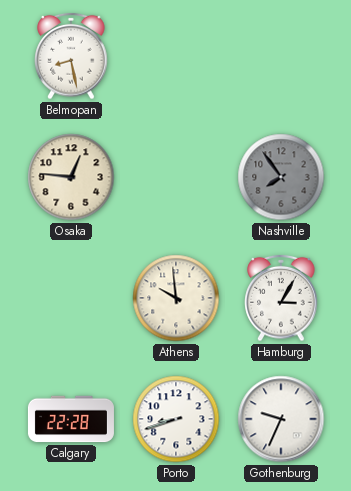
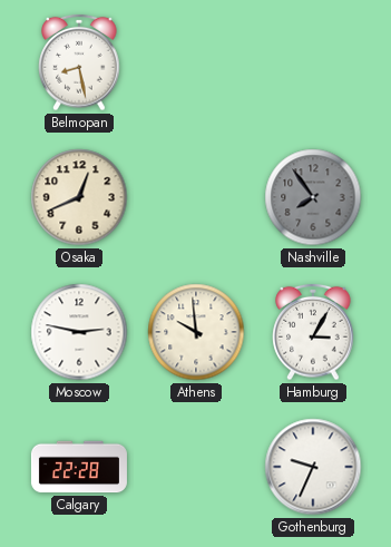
Osaka: 12:46 -> 12:41
Moscow: none -> 2:47
Porto: 8:42 -> none
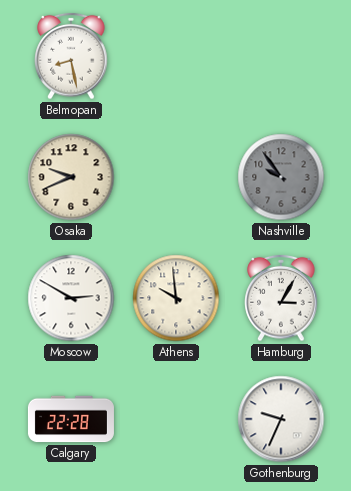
Osaka: 12:41 -> 9:41
Nashville: 7:54 -> 9:54
Moscow: 2:47 -> 2:50
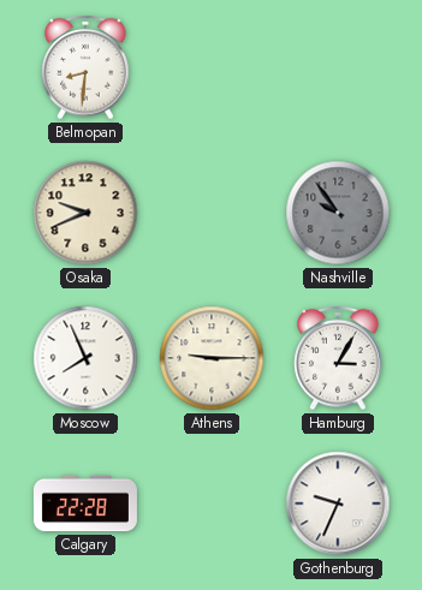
Belmopan: 8:28 -> 8:31
Moscow: 2:50 -> 7:56
Athens: 9:59 -> 9:15
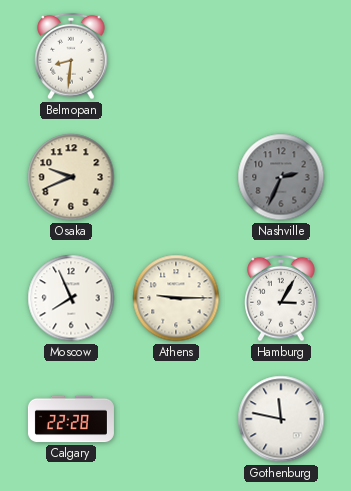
Nashville: 9:54 -> 2:34
Gothenburg: 9:34 -> 11:47
